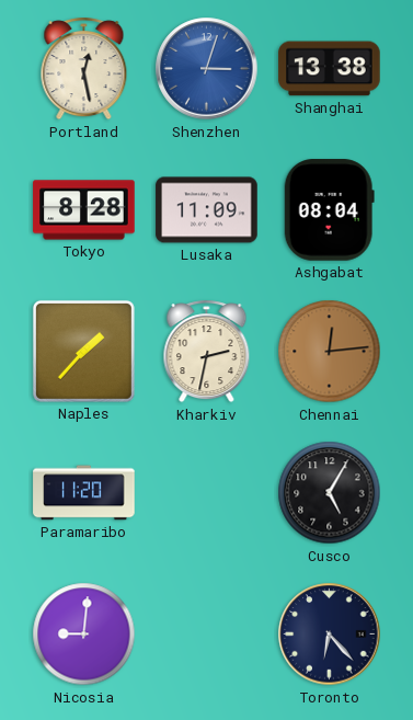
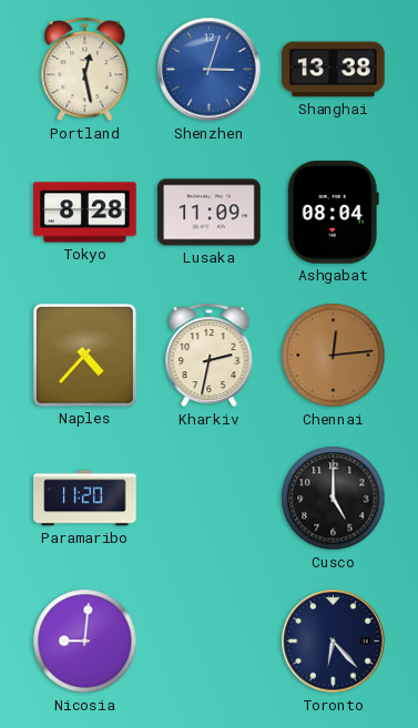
Naples: 1:37 -> 4:37
Cusco: 5:05 -> 5:00
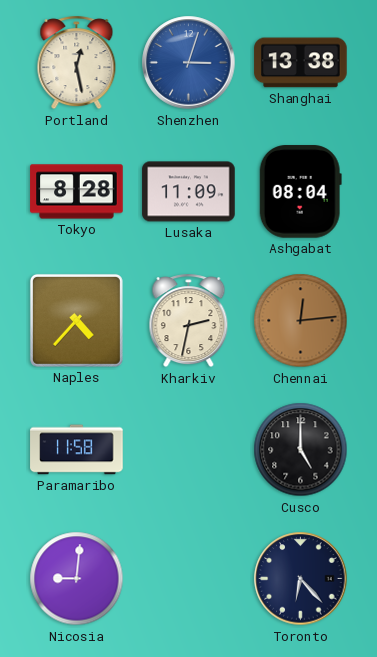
Paramaribo: 11:20 -> 11:58
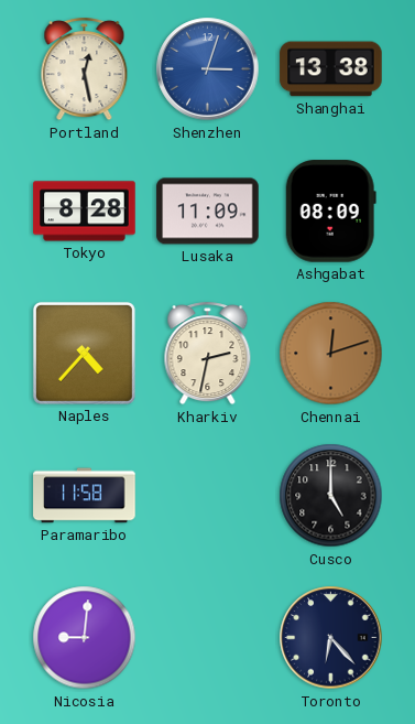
Ashgabat: 08:04 -> 08:09
Chennai: 12:14 -> 12:12
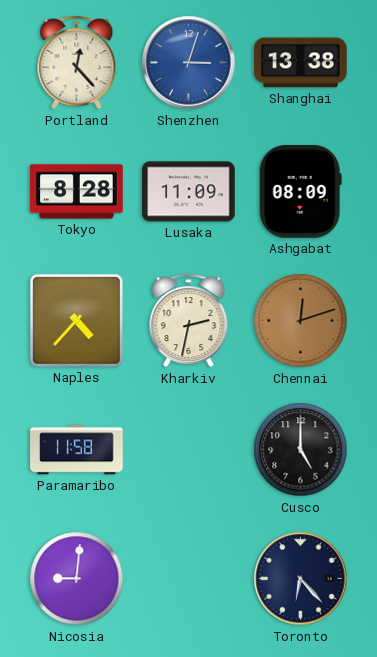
Portland: 12:28 -> 12:23
